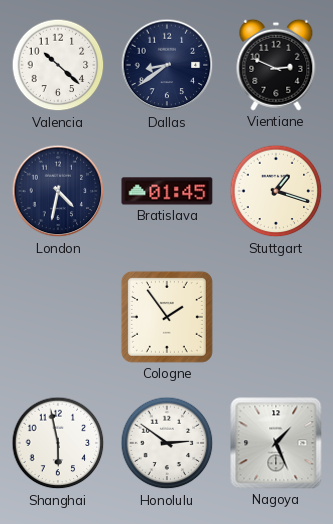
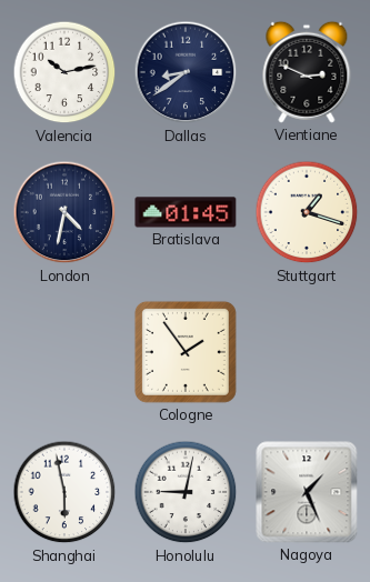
Valencia: 10:22 -> 10:13
Honolulu: 2:51 -> 9:02
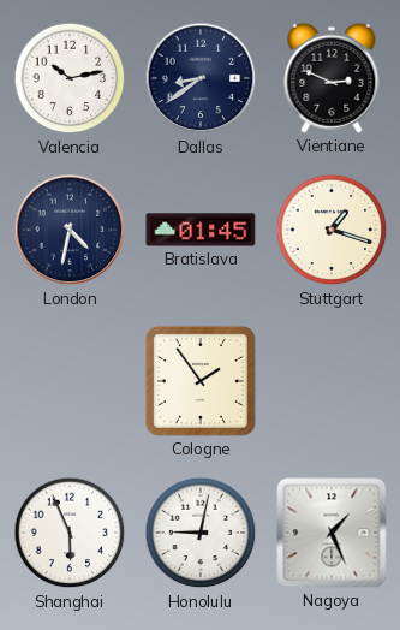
Shanghai: 5:58 -> 5:56
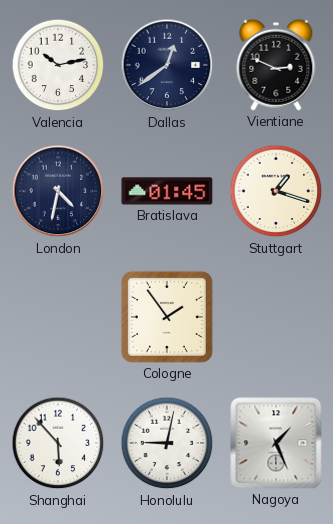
Dallas: 8:39 -> 12:39
Shanghai: 5:56 -> 5:53
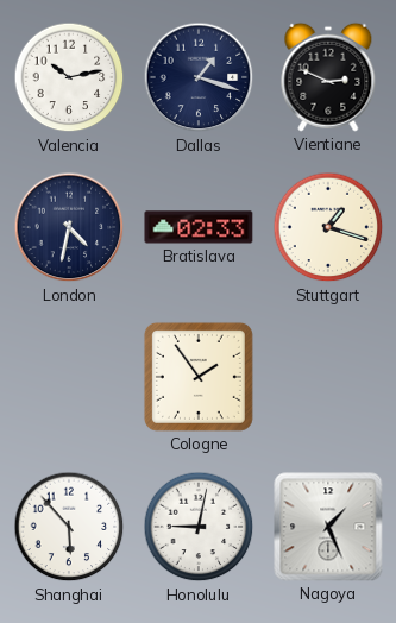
Dallas: 12:39 -> 1:18
Bratislava: 01:45 -> 02:33
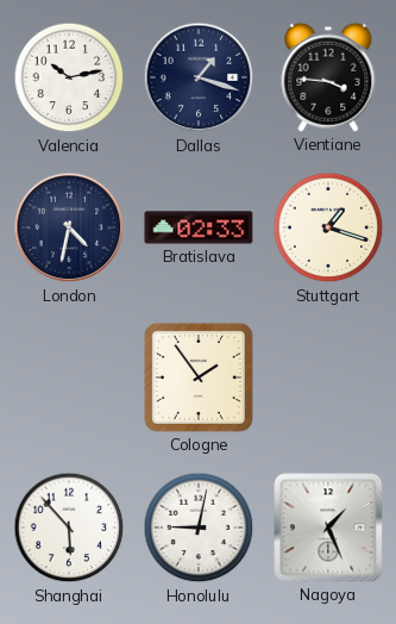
Vientiane: 2:49 -> 3:46
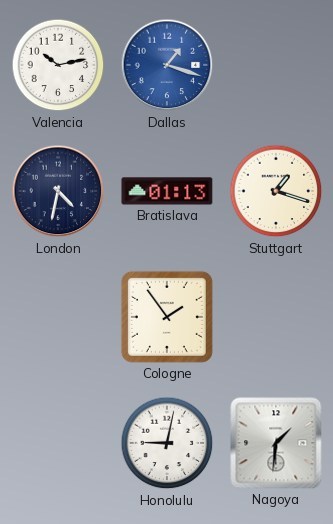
Dallas dial: navy -> blue
Vientiane: 3:46 -> none
Bratislava: 02:33 -> 01:13
Shanghai: 5:53 -> none
Nagoya: 1:26 -> 1:31
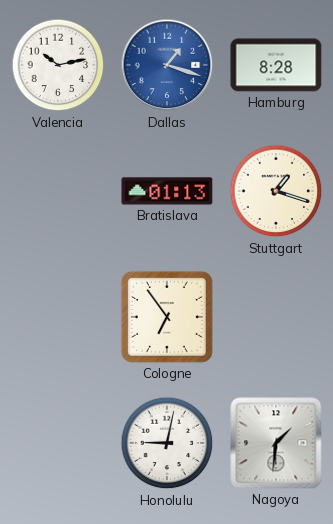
Hamburg: none -> 8:28
London: 4:32 -> none
Cologne: 1:54 -> 6:54
